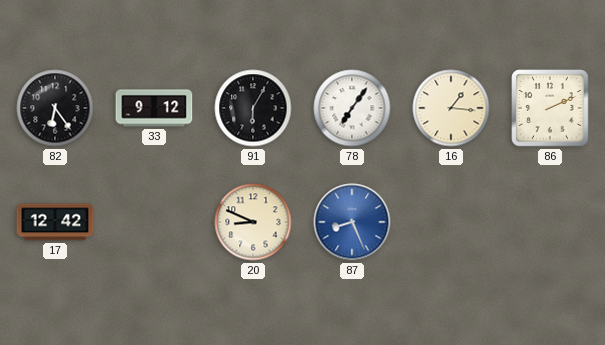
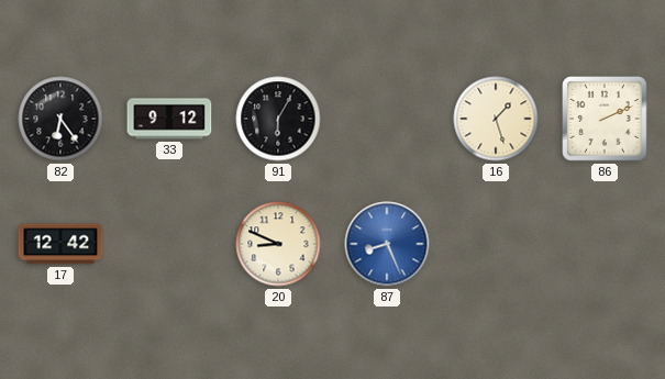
78: 7:06 -> none
16: 1:16 -> 1:27
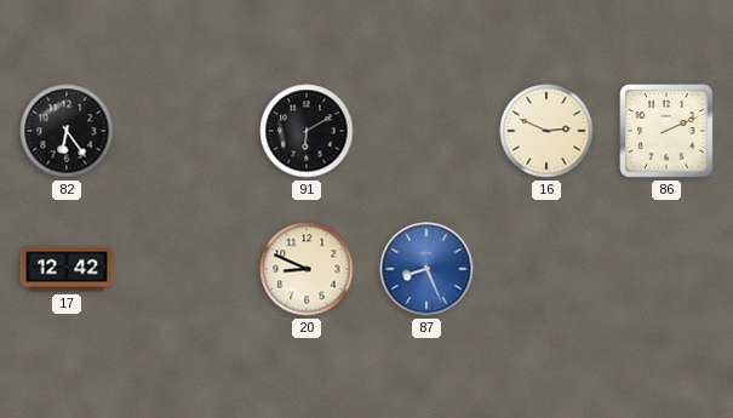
33: 9:12 -> none
91: 6:05 -> 6:10
16: 1:27 -> 2:49
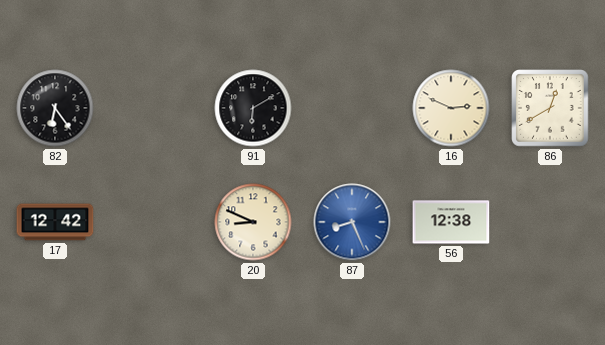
86: 2:11 -> 12:40
56: none -> 12:38
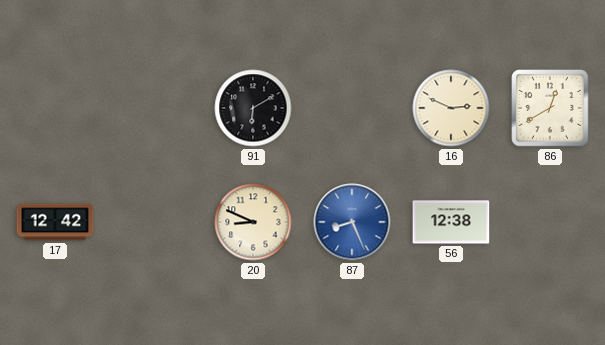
82: 6:24 -> none
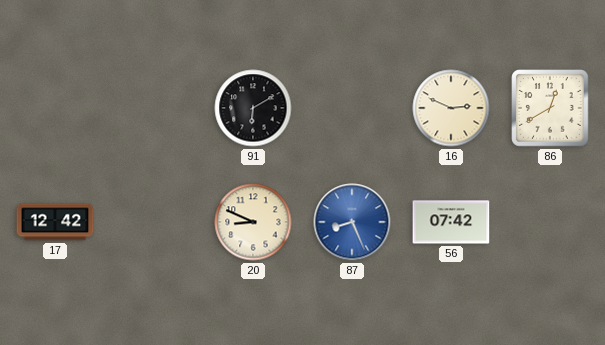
56: 12:38 -> 07:42
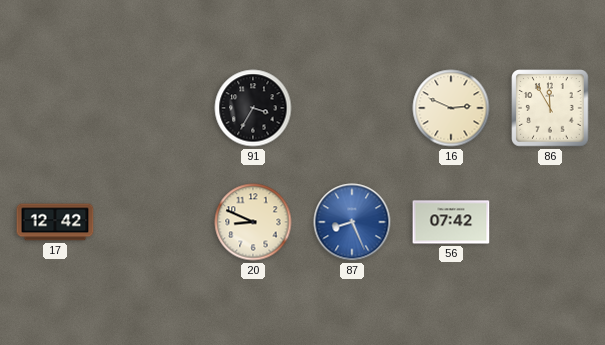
91: 6:10 -> 3:35
86: 12:40 -> 11:55
